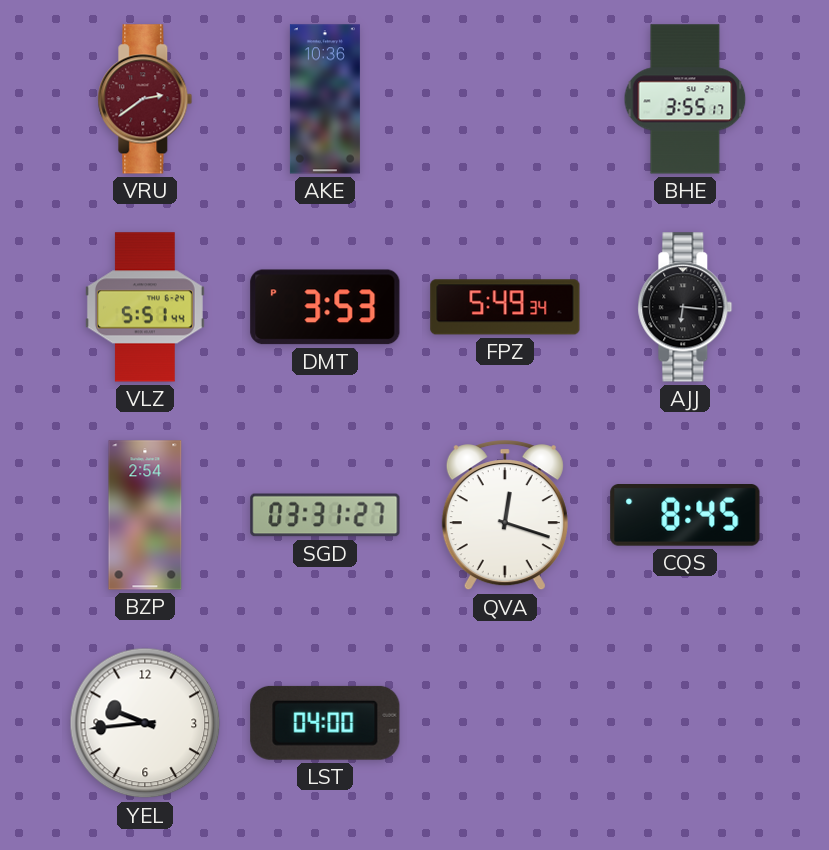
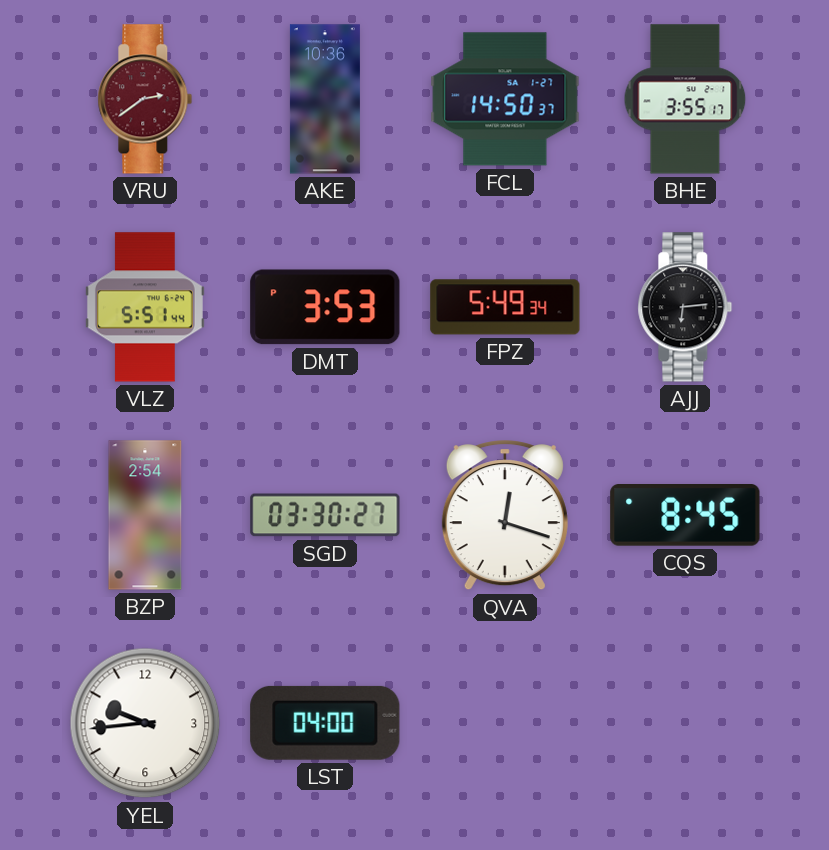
FCL: none -> 14:50
AJJ: 6:16 -> 6:14
SGD: 03:31 -> 03:30
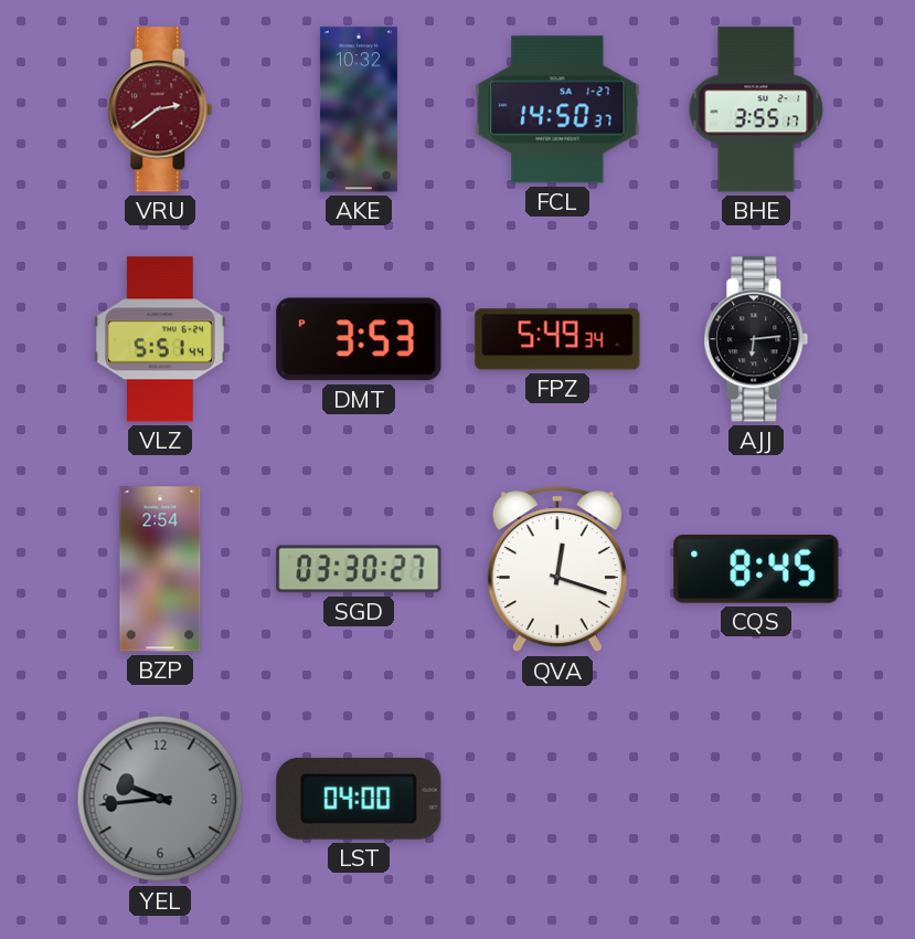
AKE: 10:36 -> 10:32
YEL dial: white -> grey
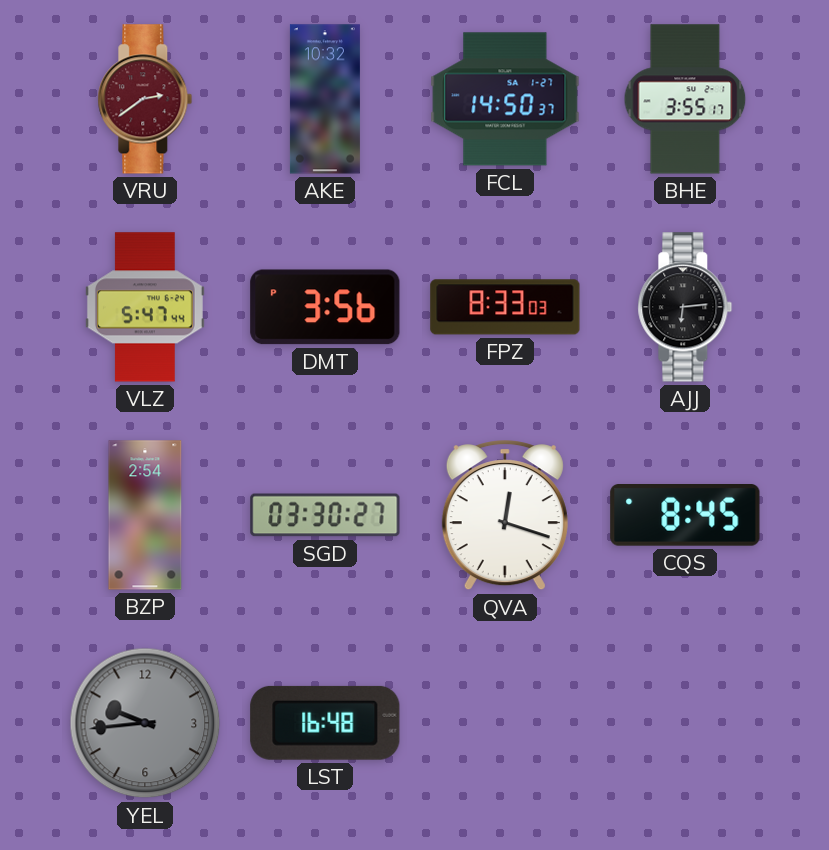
VLZ: 5:51 -> 5:47
DMT: 3:53 -> 3:56
FPZ: 5:49 -> 8:33
LST: 04:00 -> 16:48
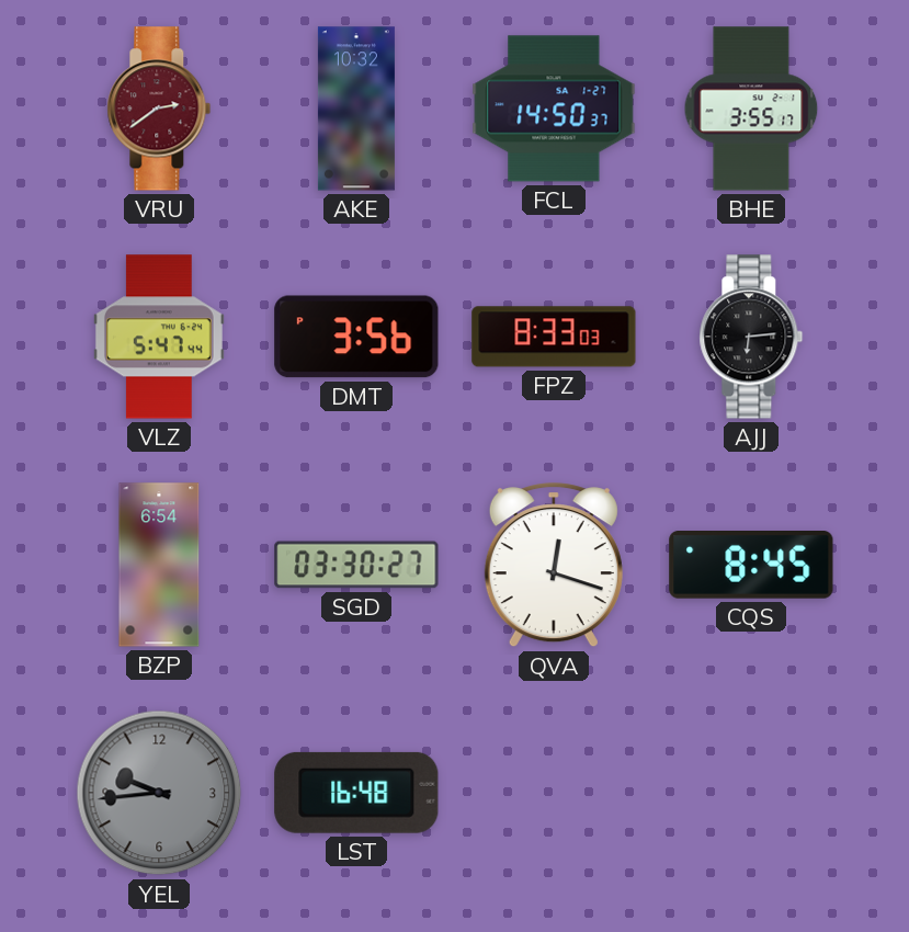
BZP: 2:54 -> 6:54
